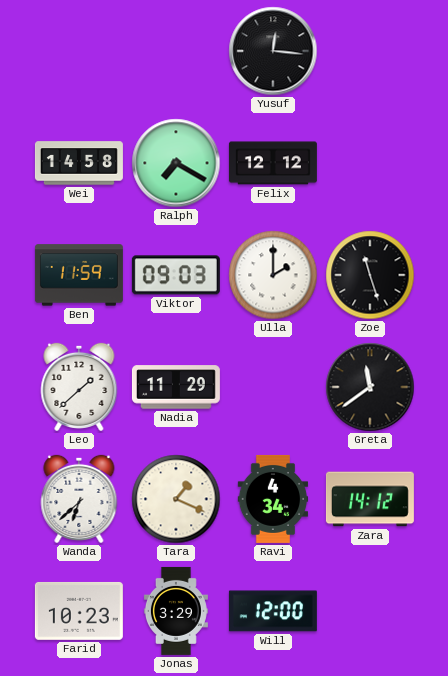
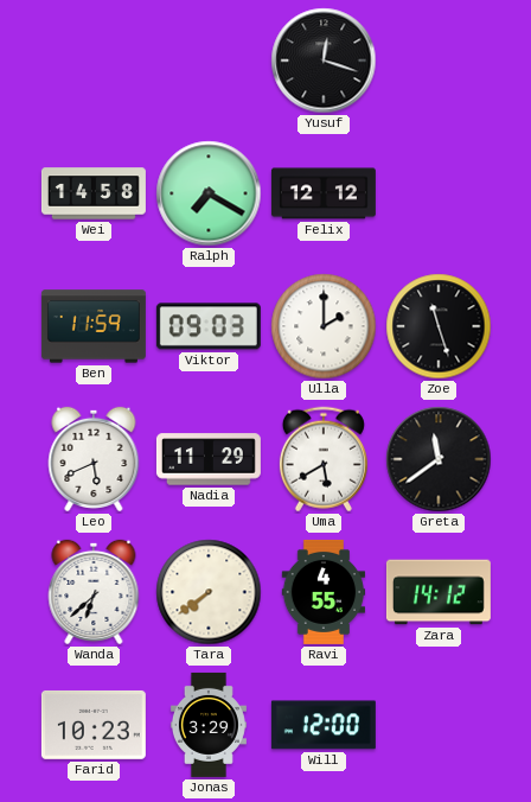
Yusuf: 12:16 -> 12:18
Leo: 1:38 -> 5:41
Uma: none -> 5:40
Tara: 1:19 -> 7:39
Ravi: 4:34 -> 4:55
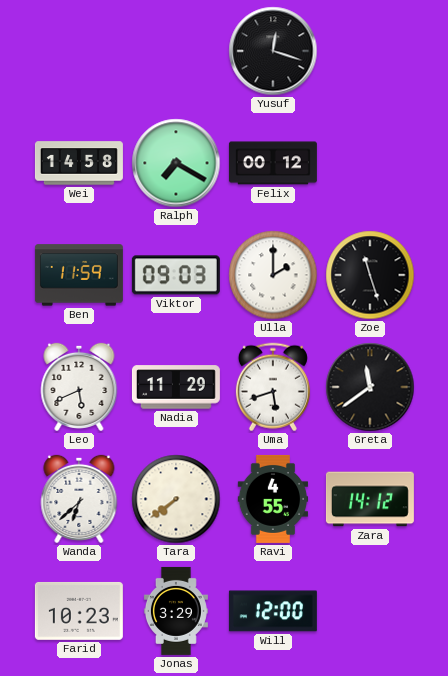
Felix: 12:12 -> 00:12
Uma: 5:40 -> 5:42
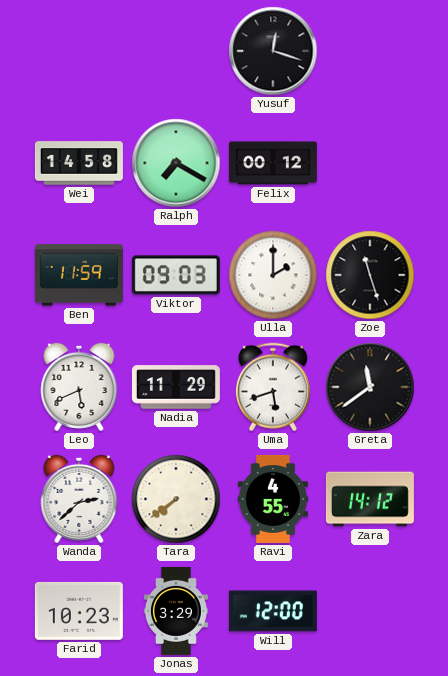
Wanda: 6:38 -> 2:38
